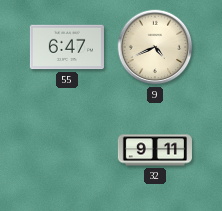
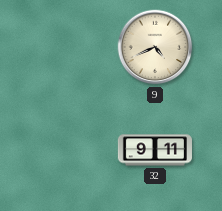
55: 6:47 -> none
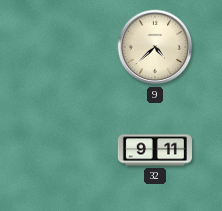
9: 4:41 -> 4:38
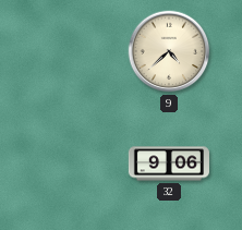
32: 9:11 -> 9:06
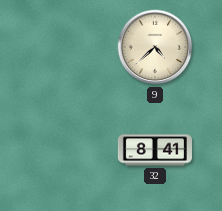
32: 9:06 -> 8:41
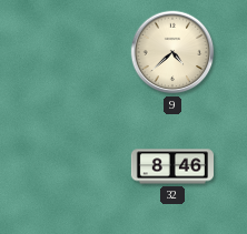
32: 8:41 -> 8:46
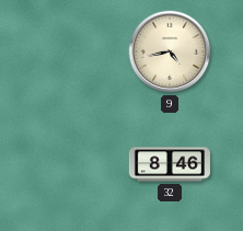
9: 4:38 -> 4:43
